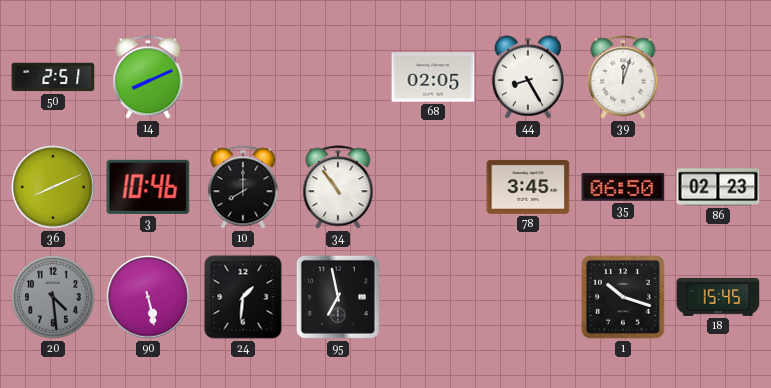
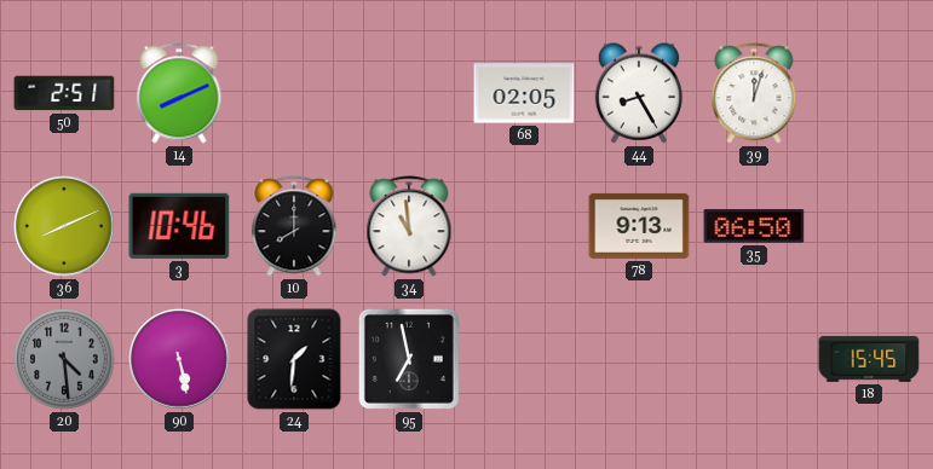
34: 10:54 -> 10:59
78: 3:45 -> 9:13
86: 02:23 -> none
1: 10:18 -> none
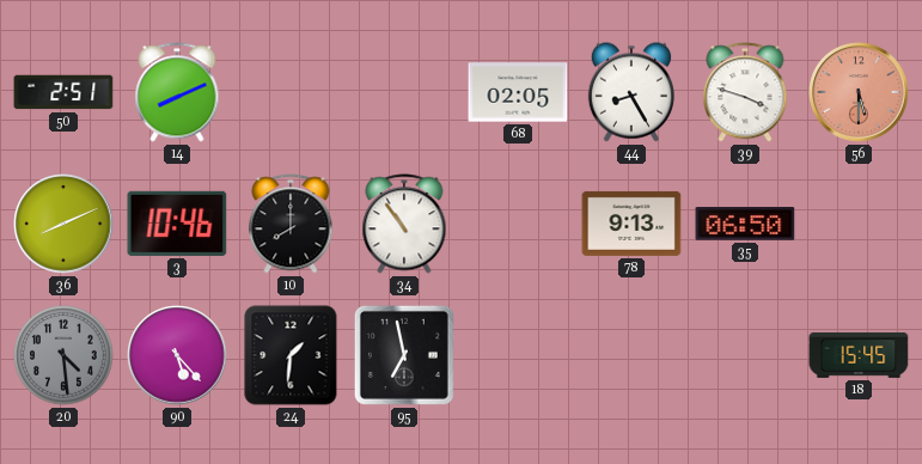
39: 12:03 -> 3:48
56: none -> 5:30
34: 10:59 -> 10:54
90: 5:28 -> 5:23
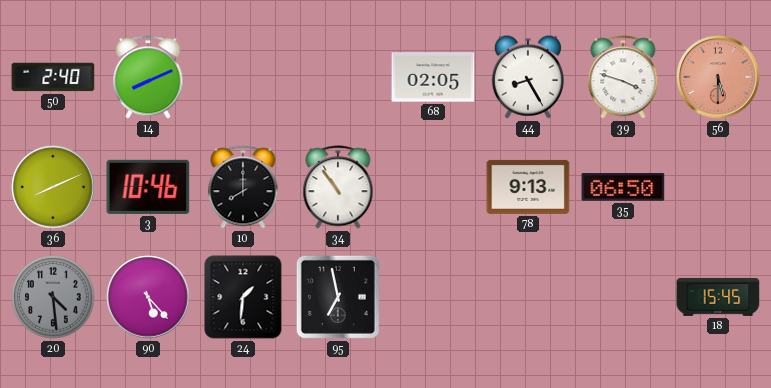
50: 2:51 -> 2:40
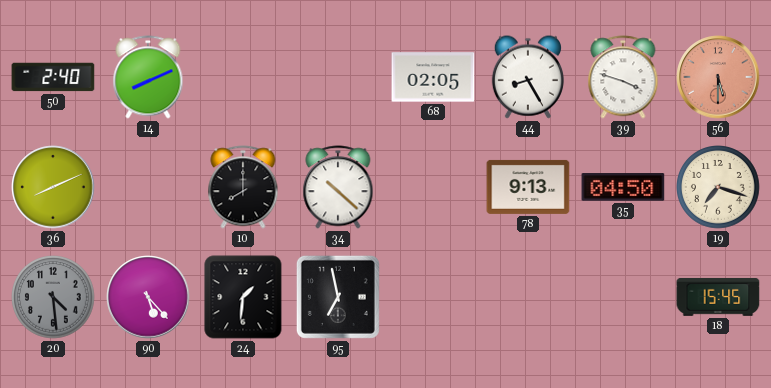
3: 10:46 -> none
34: 10:54 -> 10:22
35: 06:50 -> 04:50
19: none -> 7:18
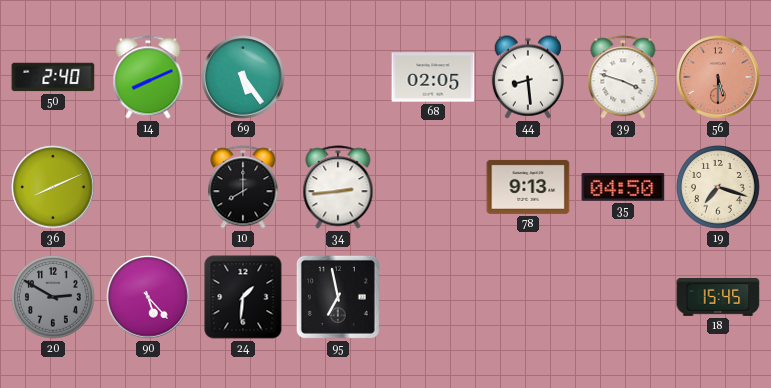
69: none -> 5:24
44: 8:25 -> 8:29
34: 10:22 -> 2:44
20: 4:29 -> 2:50
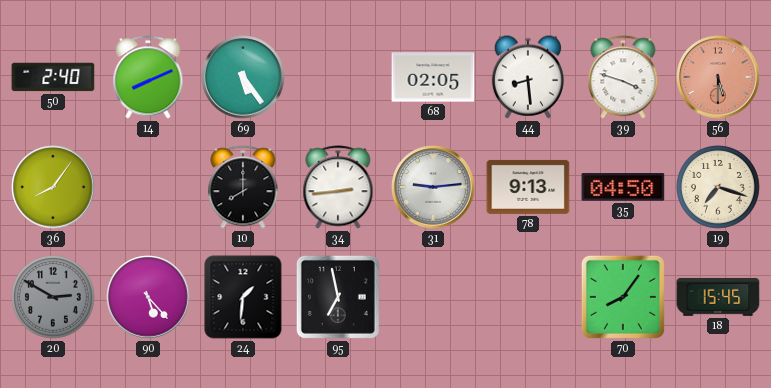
36: 8:11 -> 8:06
31: none -> 9:14
70: none -> 8:06
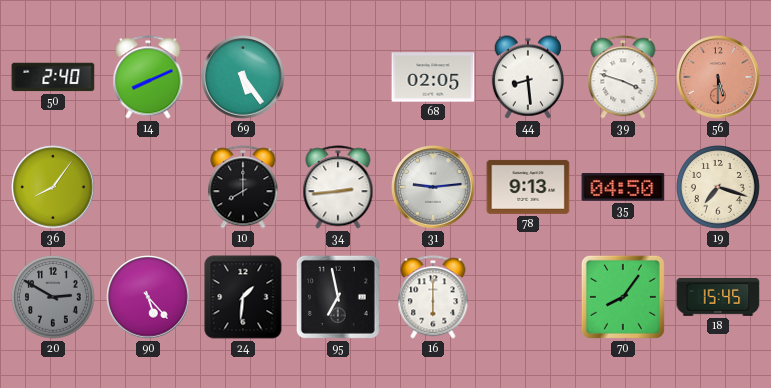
16: none -> 6:00
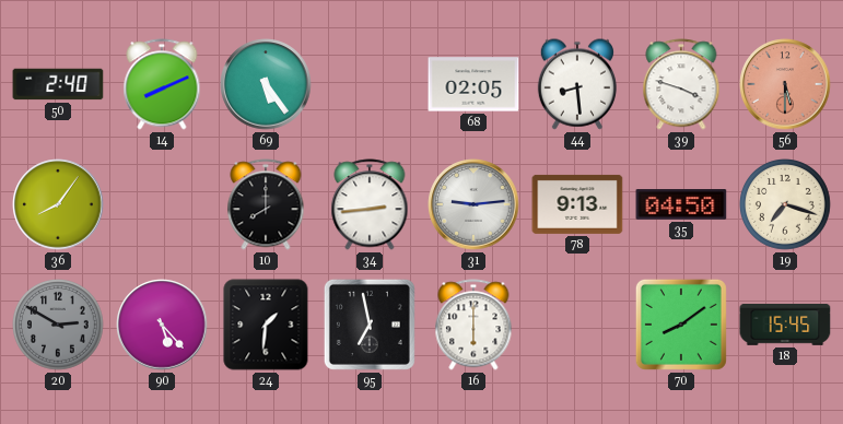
70: 8:06 -> 8:09
